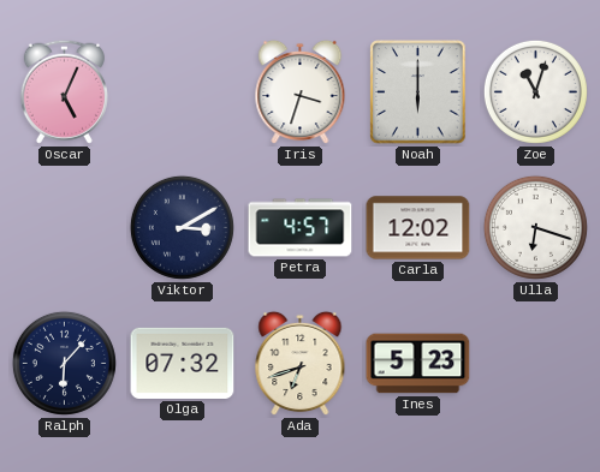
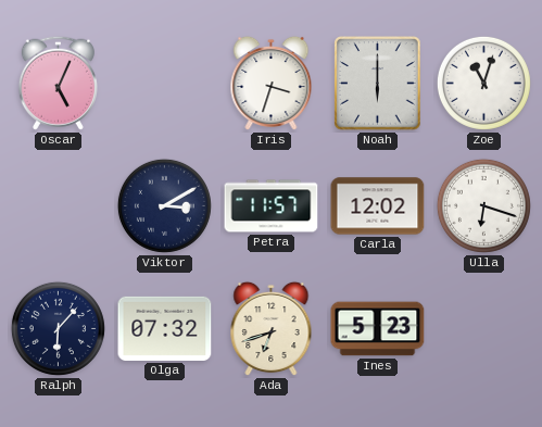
Petra: 4:57 -> 11:57
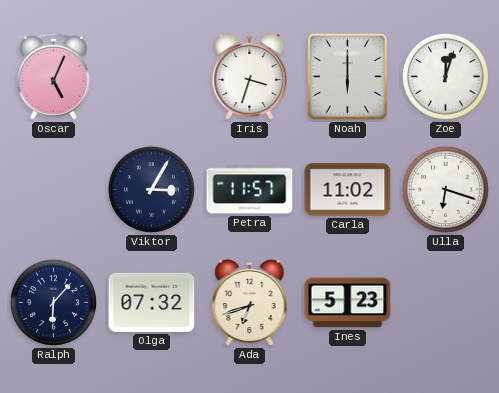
Zoe: 11:03 -> 12:03
Viktor: 3:10 -> 3:05
Carla: 12:02 -> 11:02
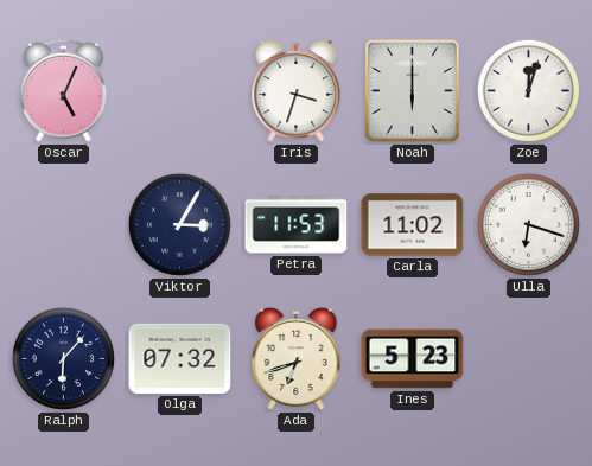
Petra: 11:57 -> 11:53
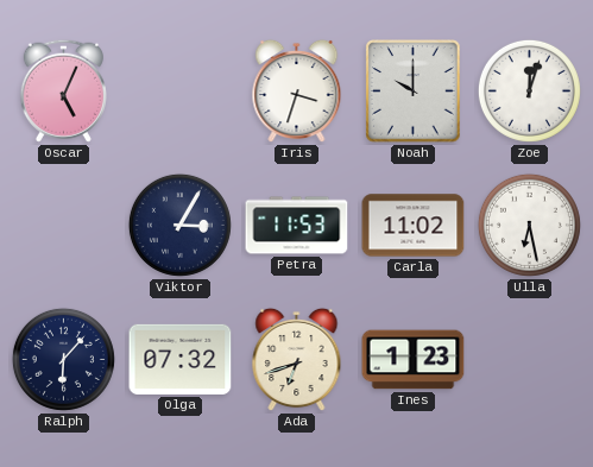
Noah: 6:00 -> 10:00
Ulla: 6:18 -> 6:28
Ines: 5:23 -> 1:23
